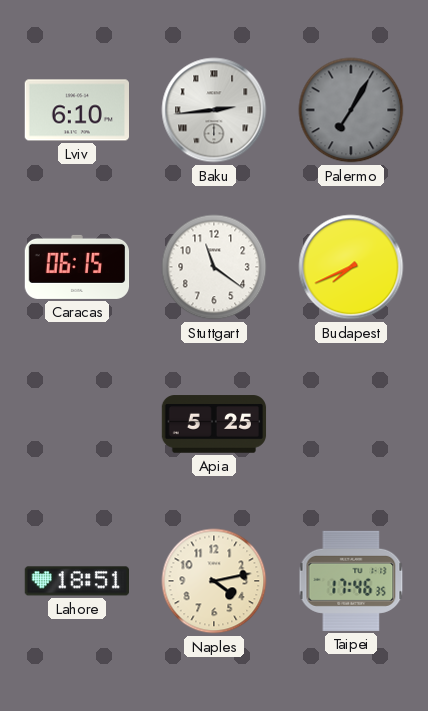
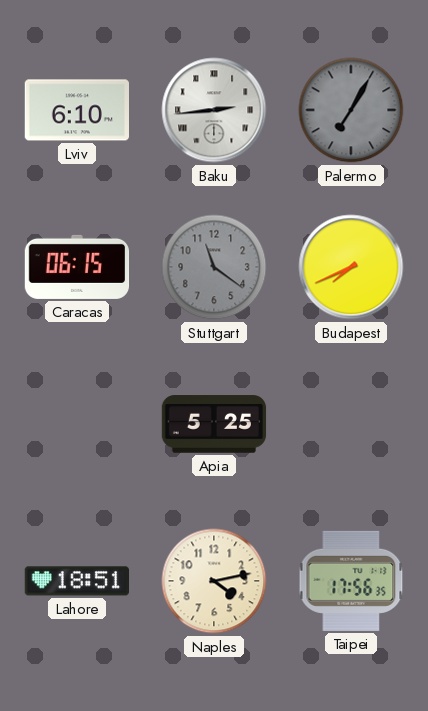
Stuttgart dial: white -> grey
Taipei: 17:46 -> 17:56
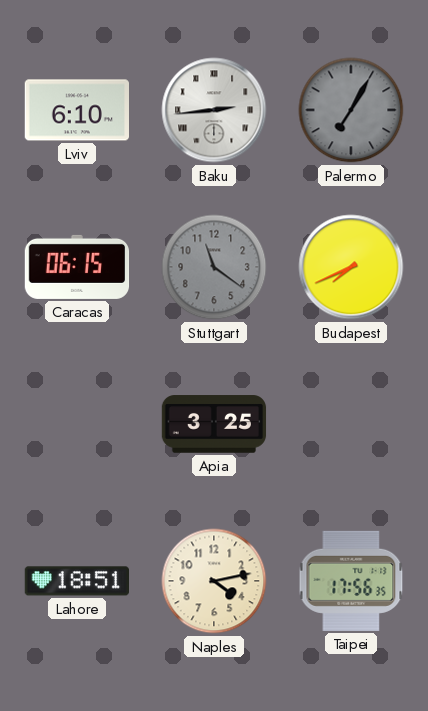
Apia: 5:25 -> 3:25
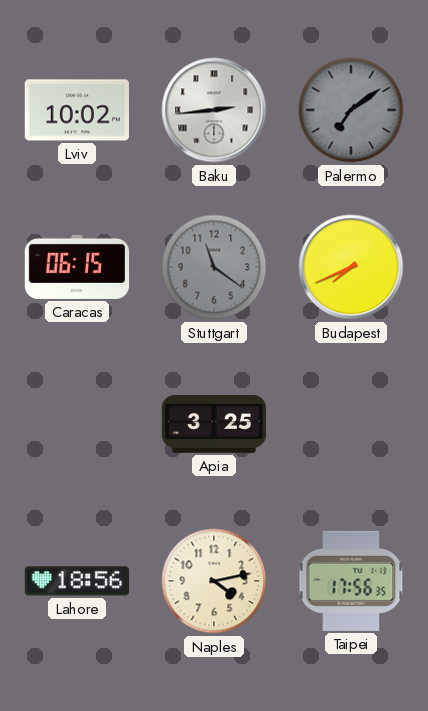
Lviv: 6:10 -> 10:02
Palermo: 7:05 -> 7:09
Lahore: 18:51 -> 18:56
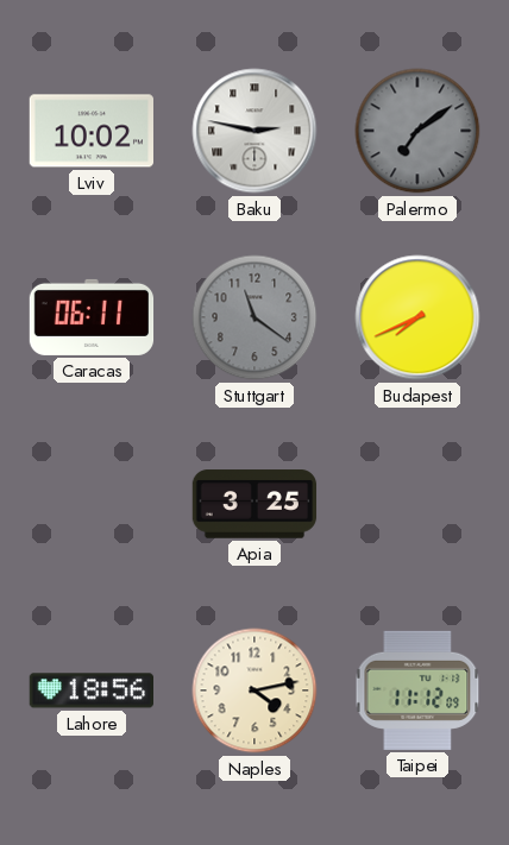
Baku: 2:44 -> 2:47
Caracas: 06:15 -> 06:11
Taipei: 17:56 -> 11:12
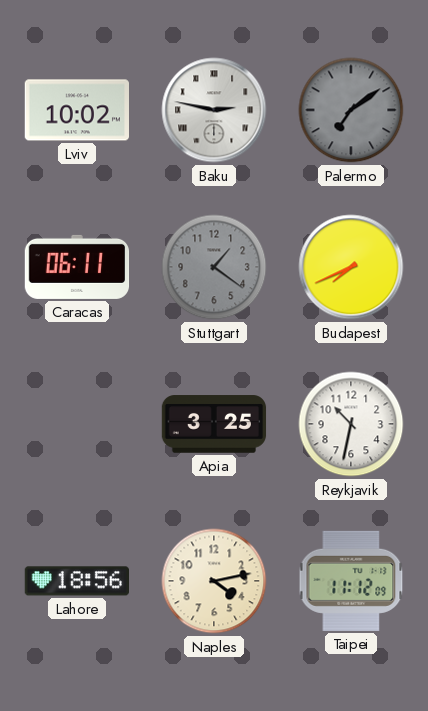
Stuttgart: 11:21 -> 1:21
Reykjavik: none -> 10:32
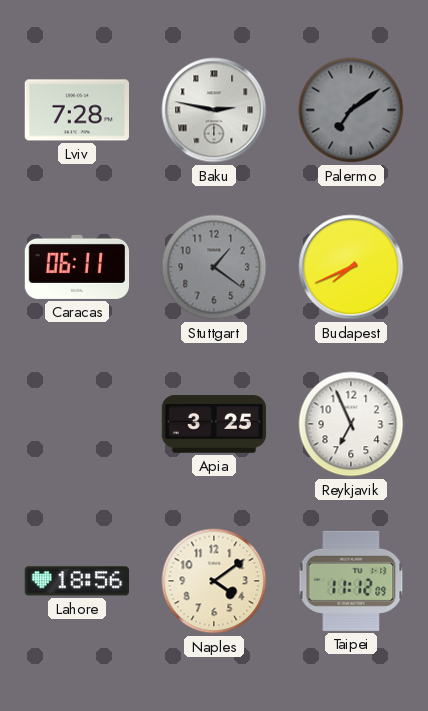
Lviv: 10:02 -> 7:28
Reykjavik: 10:32 -> 6:56
Naples: 4:13 -> 4:09
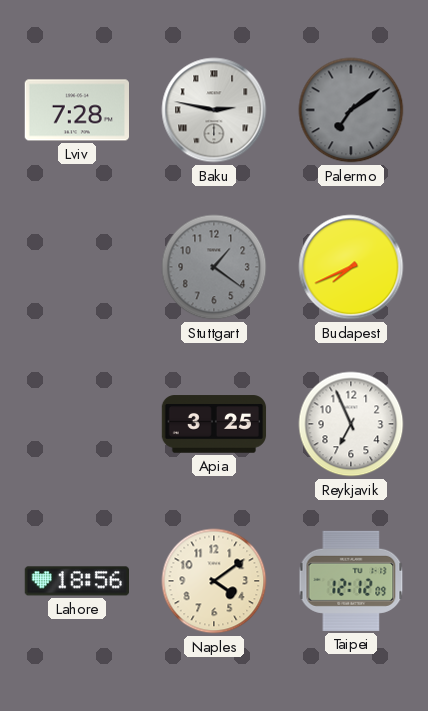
Caracas: 06:11 -> none
Taipei: 11:12 -> 12:12
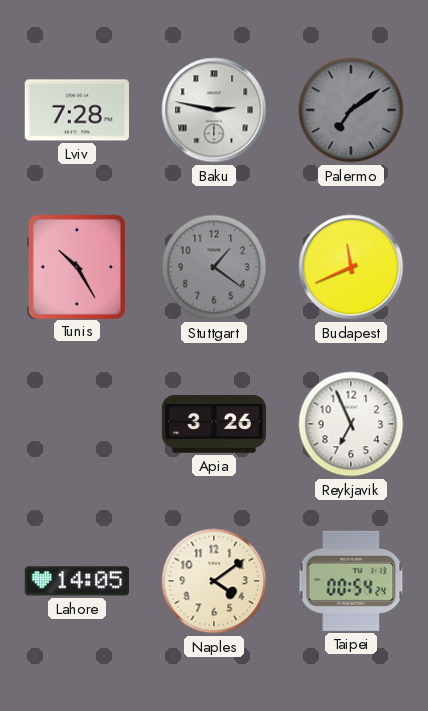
Tunis: none -> 10:25
Budapest: 7:41 -> 11:41
Apia: 3:25 -> 3:26
Lahore: 18:56 -> 14:05
Taipei: 12:12 -> 00:54
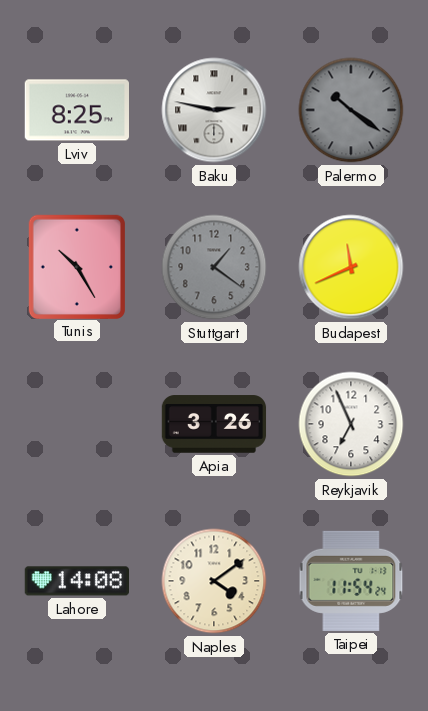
Lviv: 7:28 -> 8:25
Palermo: 7:09 -> 10:21
Lahore: 14:05 -> 14:08
Taipei: 00:54 -> 11:54
